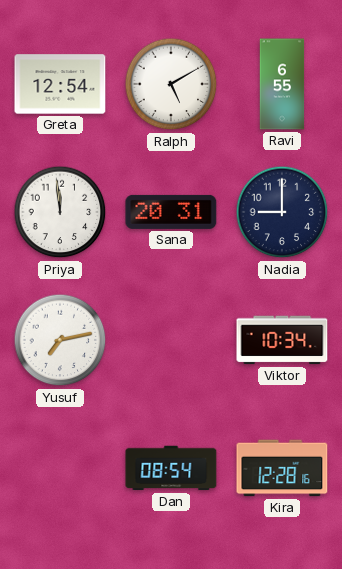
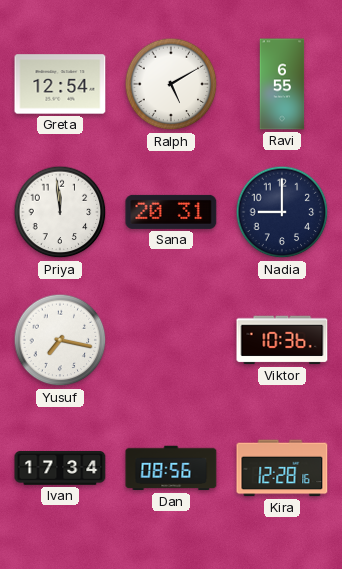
Yusuf: 7:13 -> 7:17
Viktor: 10:34 -> 10:36
Ivan: none -> 17:34
Dan: 08:54 -> 08:56
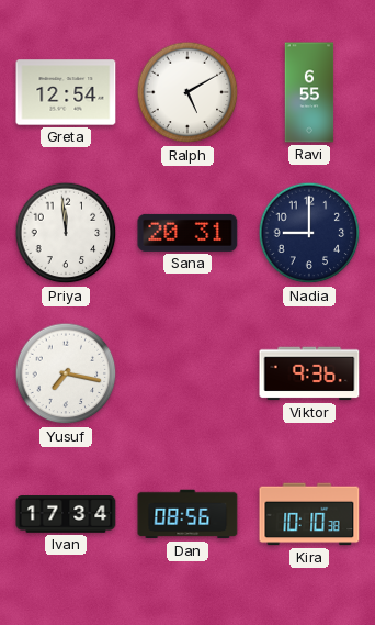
Viktor: 10:36 -> 9:36
Kira: 12:28 -> 10:10
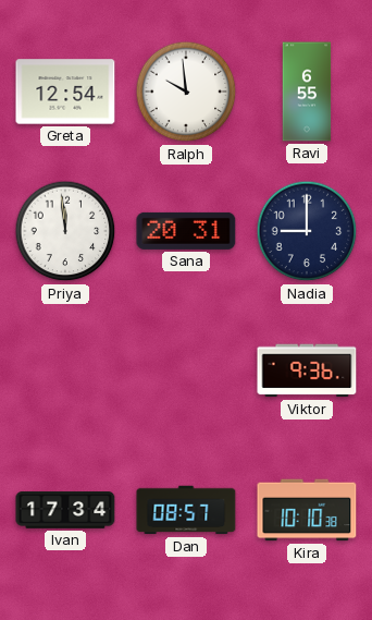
Ralph: 5:10 -> 9:59
Yusuf: 7:17 -> none
Dan: 08:56 -> 08:57
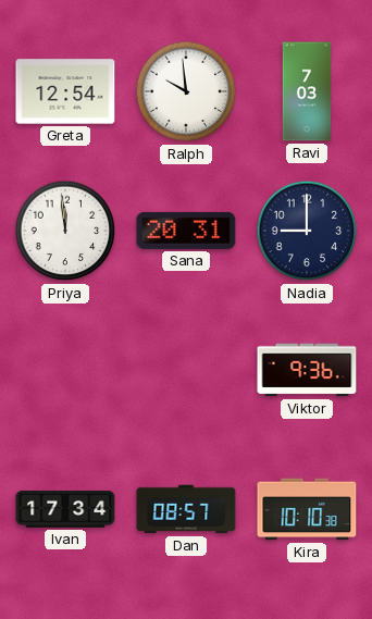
Ravi: 6:55 -> 7:03
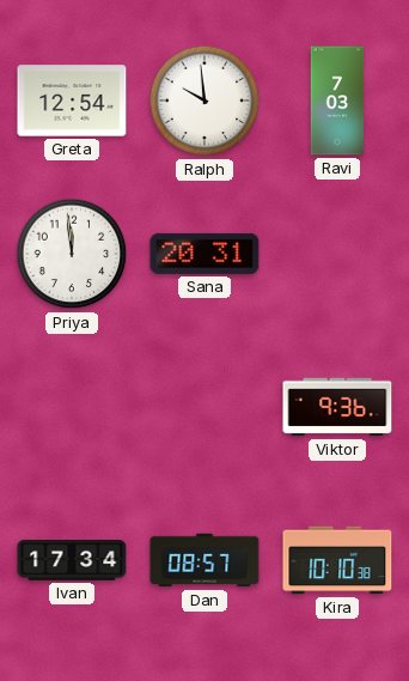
Nadia: 9:00 -> none
